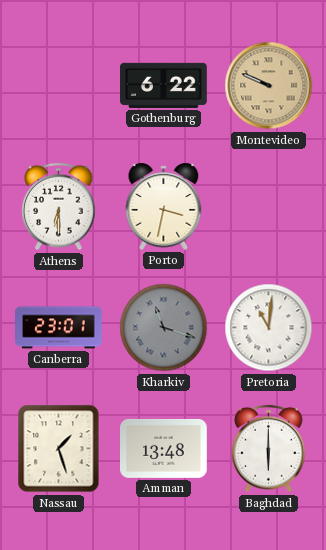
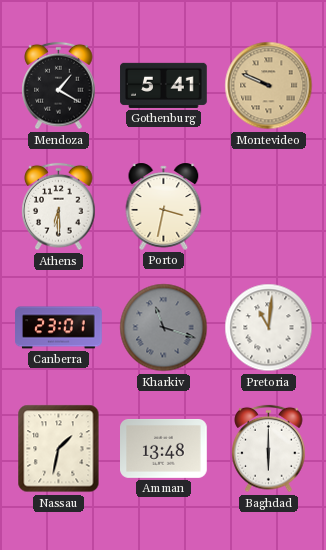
Mendoza: none -> 1:20
Gothenburg: 6:22 -> 5:41
Nassau: 1:27 -> 1:32
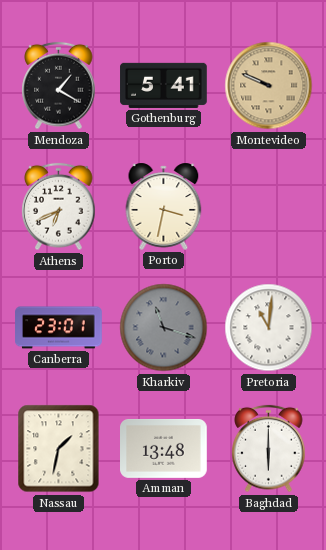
Athens: 6:30 -> 6:41
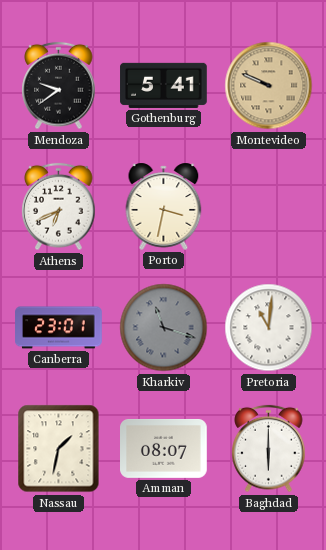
Mendoza: 1:20 -> 9:39
Amman: 13:48 -> 08:07
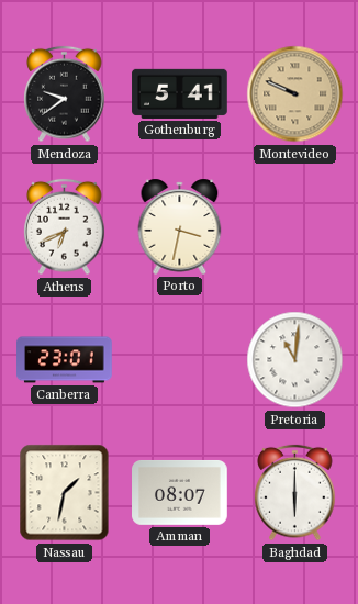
Kharkiv: 11:18 -> none
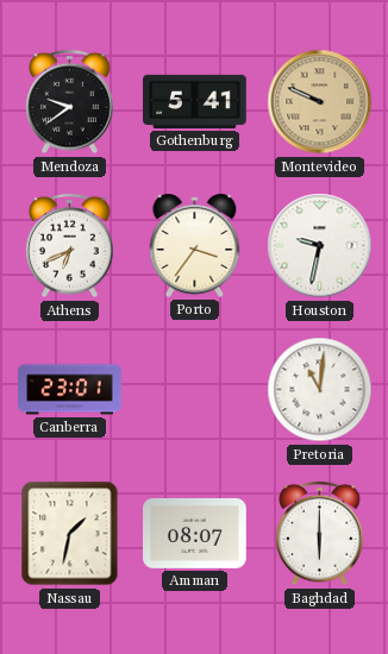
Porto: 3:32 -> 3:36
Houston: none -> 9:32
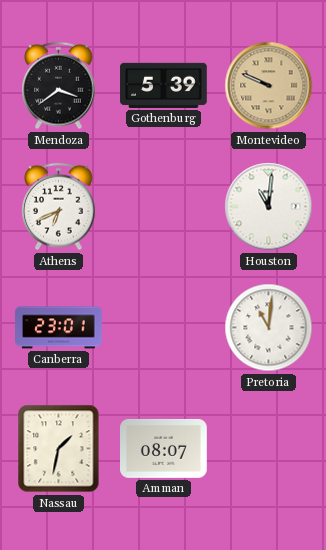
Mendoza: 9:39 -> 3:39
Gothenburg: 5:41 -> 5:39
Porto: 3:36 -> none
Houston: 9:32 -> 11:01
Baghdad: 6:00 -> none
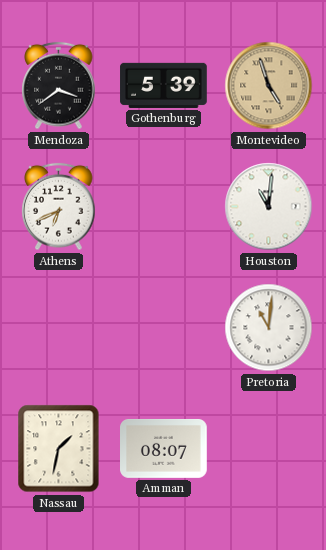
Montevideo: 9:49 -> 4:57
Canberra: 23:01 -> none
